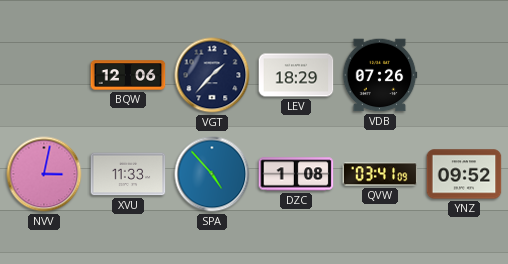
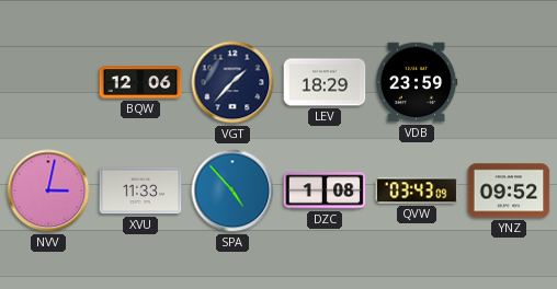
VDB: 07:26 -> 23:59
QVW: 03:41 -> 03:43
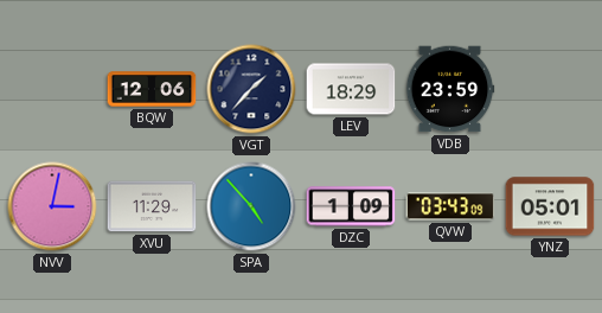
XVU: 11:33 -> 11:29
DZC: 1:08 -> 1:09
YNZ: 09:52 -> 05:01
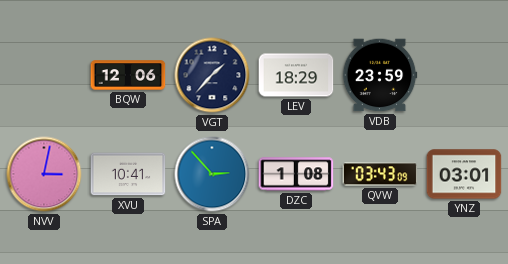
XVU: 11:29 -> 10:41
SPA: 4:53 -> 2:53
DZC: 1:09 -> 1:08
YNZ: 05:01 -> 03:01
